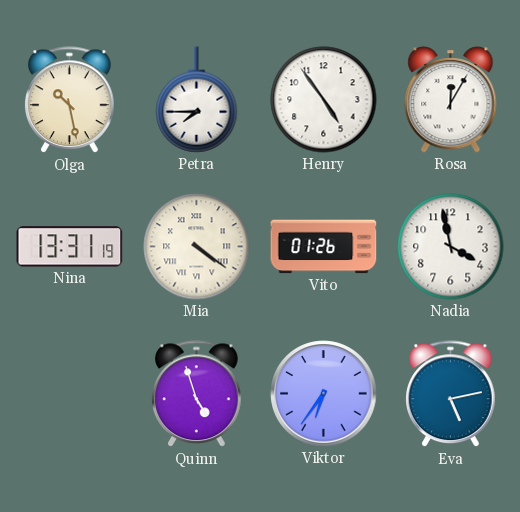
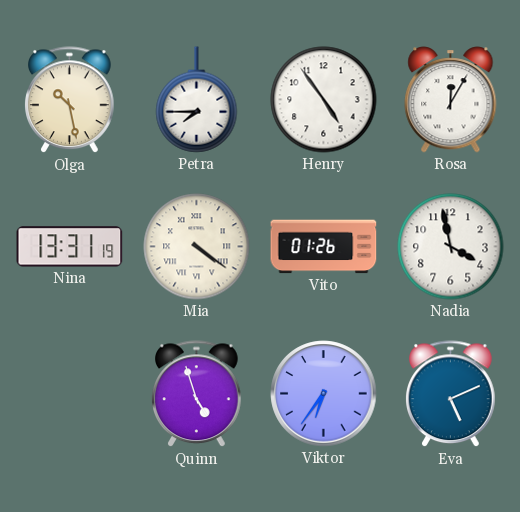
Eva: 5:13 -> 5:11
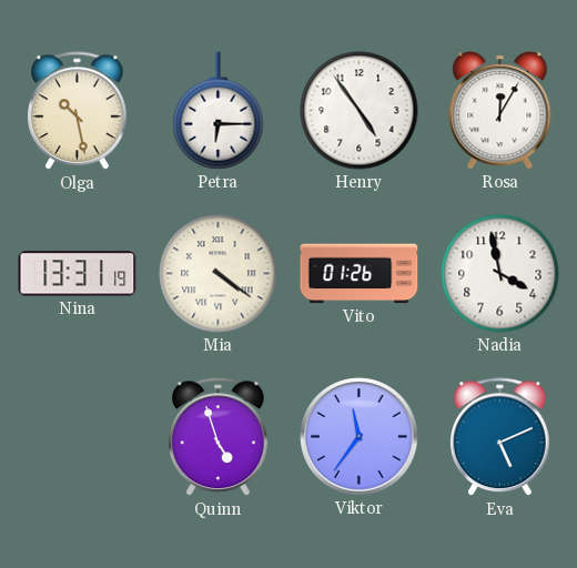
Petra: 7:45 -> 6:15
Viktor: 6:36 -> 11:36
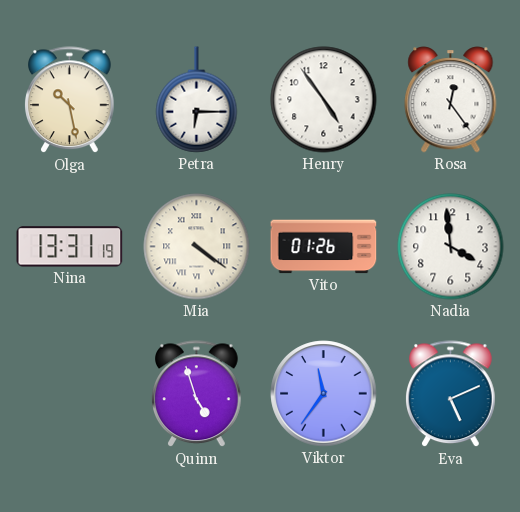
Rosa: 12:05 -> 12:24
Nadia: 3:58 -> 3:59
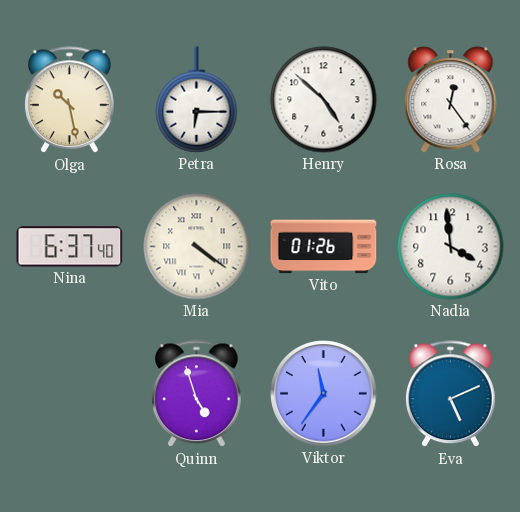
Henry: 4:54 -> 4:52
Nina: 13:31 -> 6:37
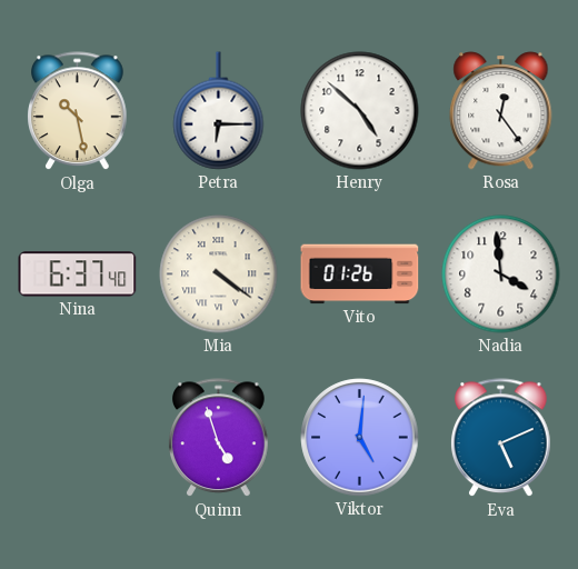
Viktor: 11:36 -> 5:01
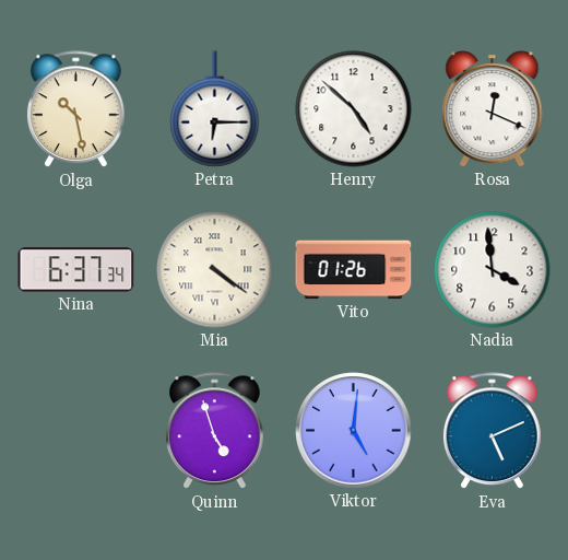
Rosa: 12:24 -> 12:19
Nina: 6:37:40 -> 6:37:34
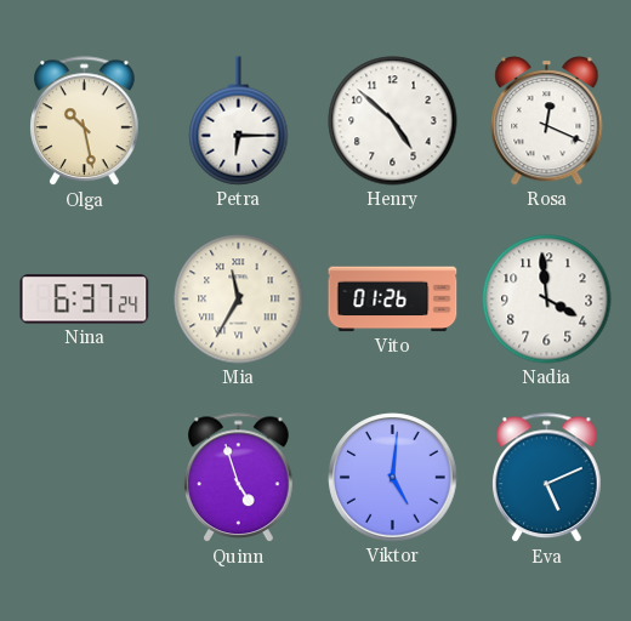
Nina: 6:37:34 -> 6:37:24
Mia: 4:21 -> 11:35
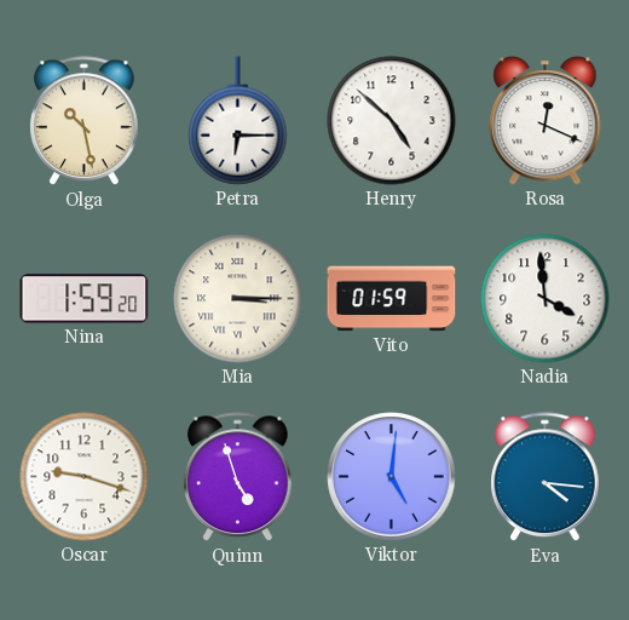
Nina: 6:37 -> 1:59
Mia: 11:35 -> 3:15
Vito: 01:26 -> 01:59
Oscar: none -> 9:18
Eva: 5:11 -> 4:16
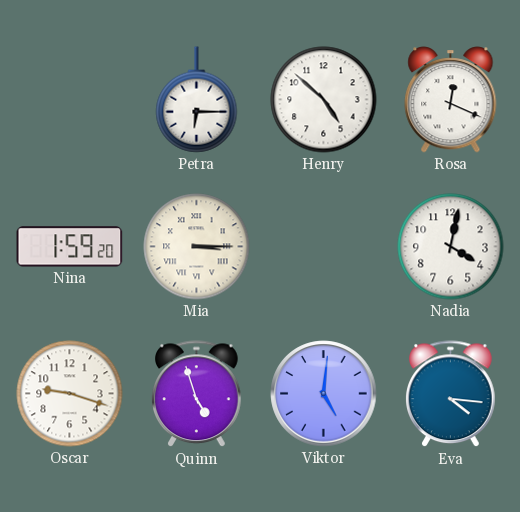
Olga: 10:28 -> none
Vito: 01:59 -> none
Nadia: 3:59 -> 4:02
